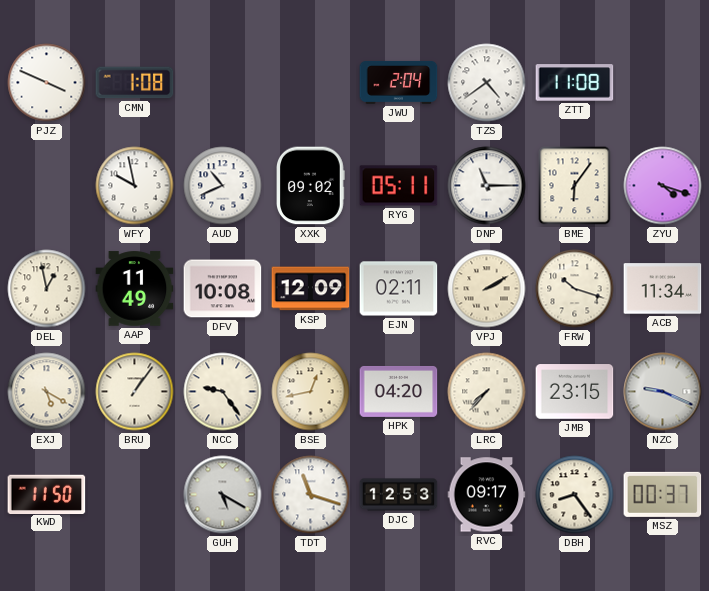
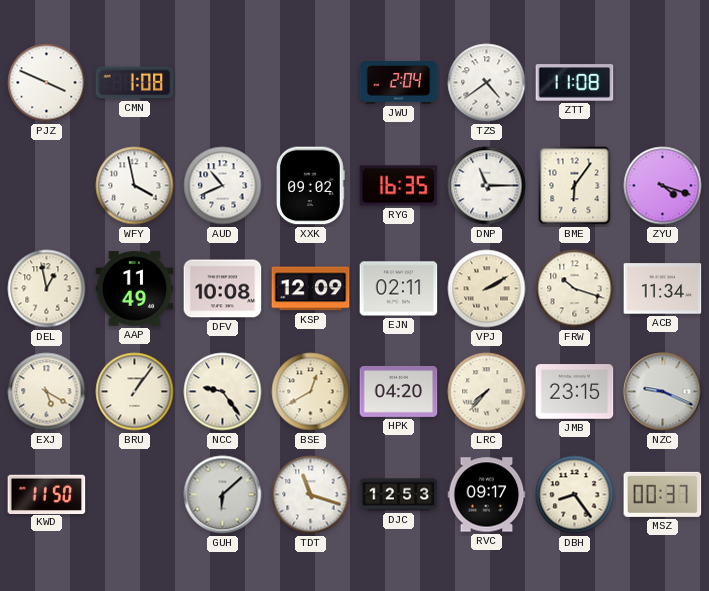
WFY: 9:58 -> 3:58
RYG: 05:11 -> 16:35
BSE: 12:43 -> 12:40
GUH: 5:20 -> 6:08
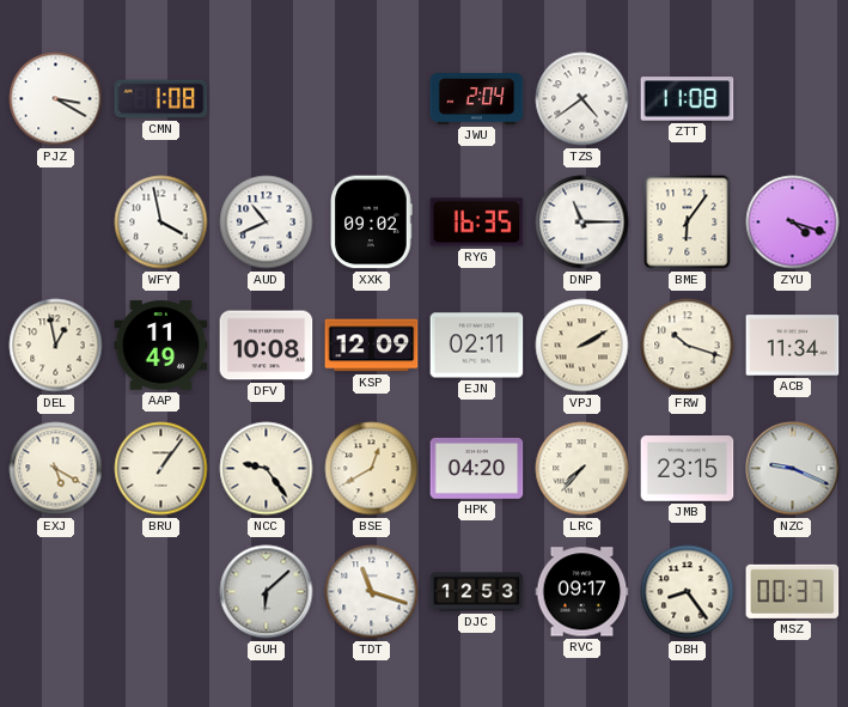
PJZ: 3:49 -> 3:20
KWD: 11:50 -> none
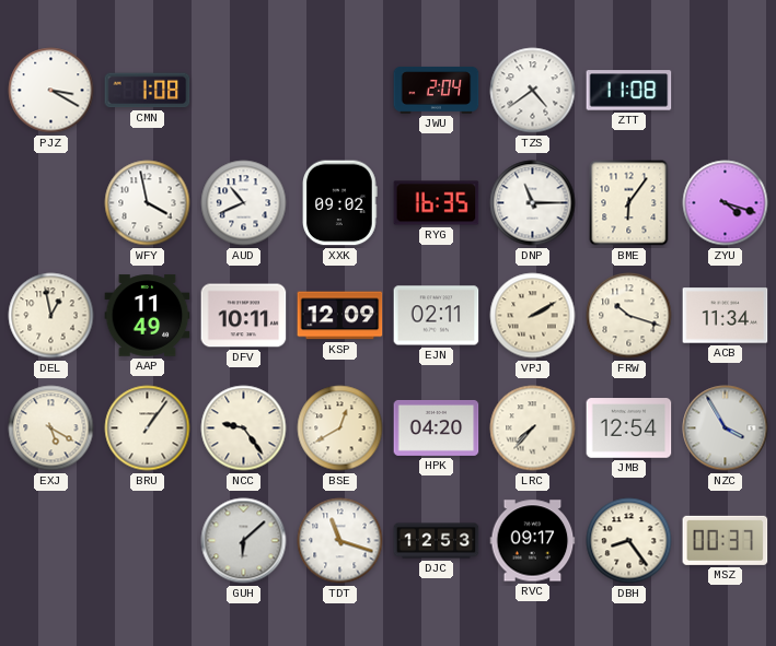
DFV: 10:08 -> 10:11
JMB: 23:15 -> 12:54
NZC: 9:19 -> 3:55
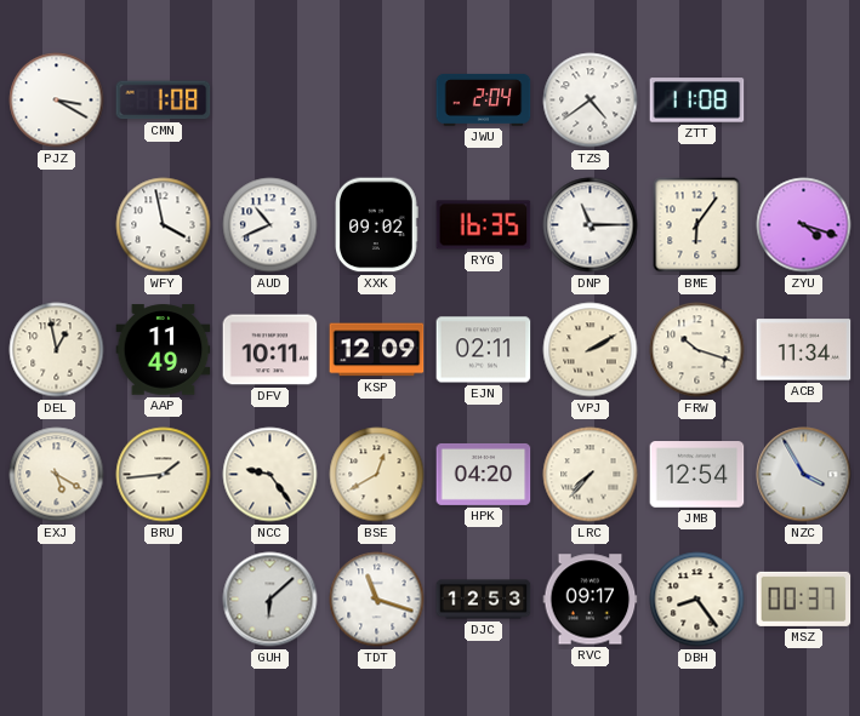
BRU: 1:06 -> 1:44
